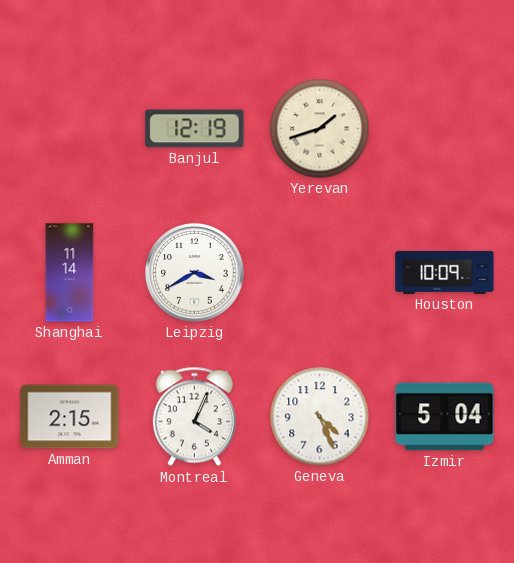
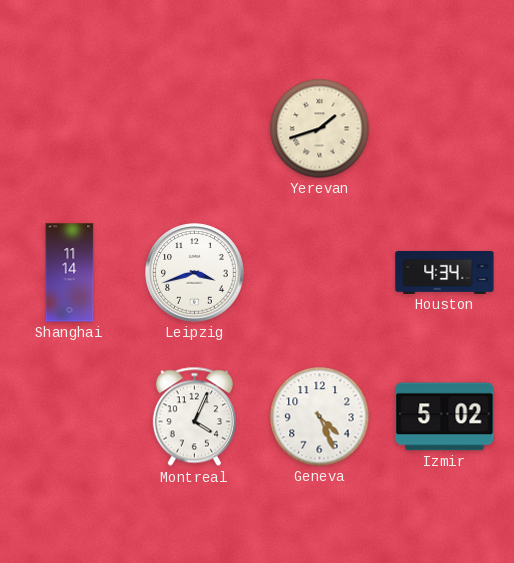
Banjul: 12:19 -> none
Leipzig: 3:40 -> 3:42
Houston: 10:09 -> 4:34
Amman: 2:15 -> none
Izmir: 5:04 -> 5:02
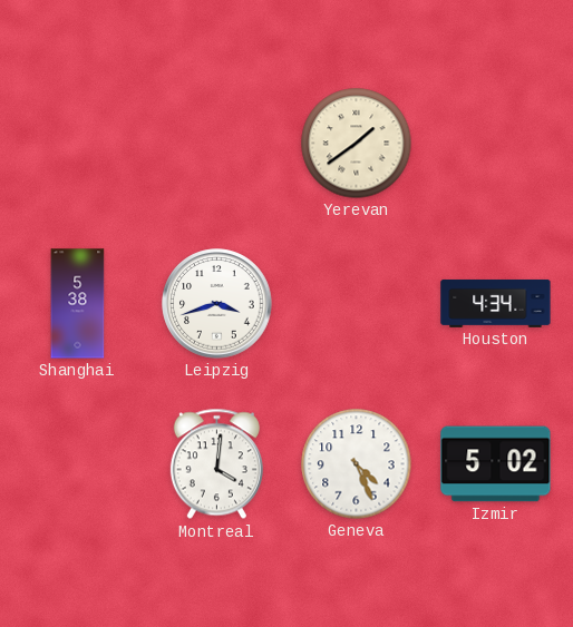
Yerevan: 1:42 -> 1:39
Shanghai: 11:14 -> 5:38
Montreal: 4:04 -> 4:01
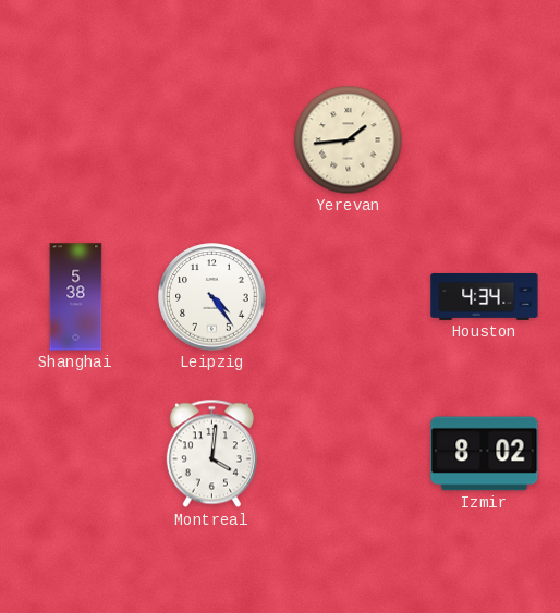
Yerevan: 1:39 -> 1:44
Leipzig: 3:42 -> 4:24
Geneva: 4:26 -> none
Izmir: 5:02 -> 8:02
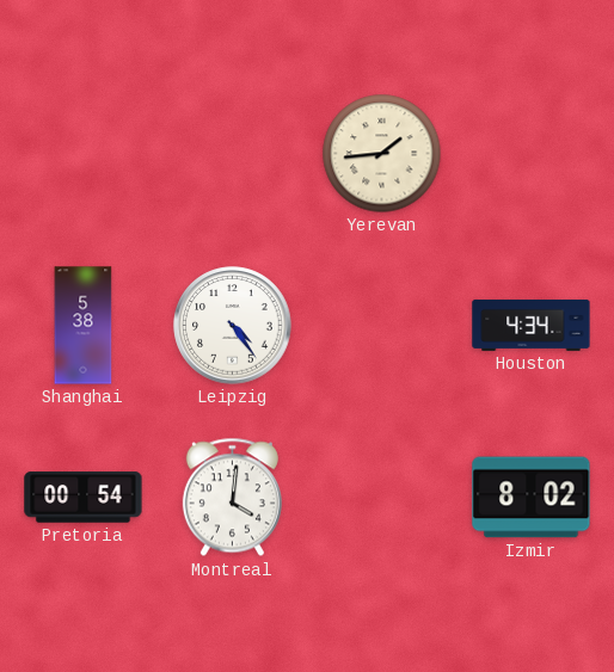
Pretoria: none -> 00:54
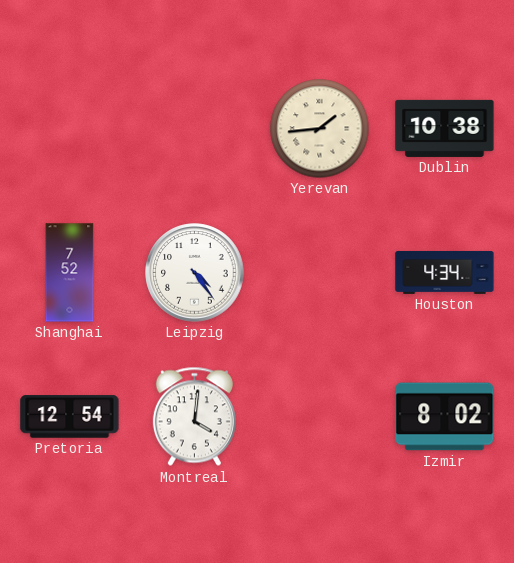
Dublin: none -> 10:38
Shanghai: 5:38 -> 7:52
Pretoria: 00:54 -> 12:54
